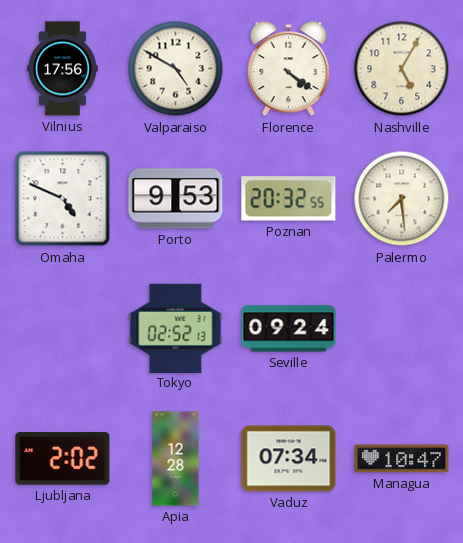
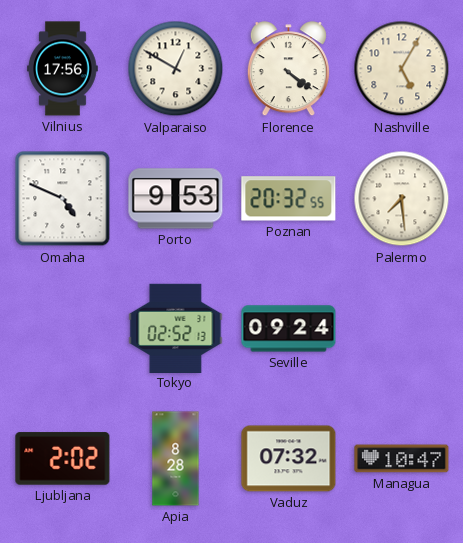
Valparaiso: 4:50 -> 12:50
Apia: 12:28 -> 8:28
Vaduz: 07:34 -> 07:32
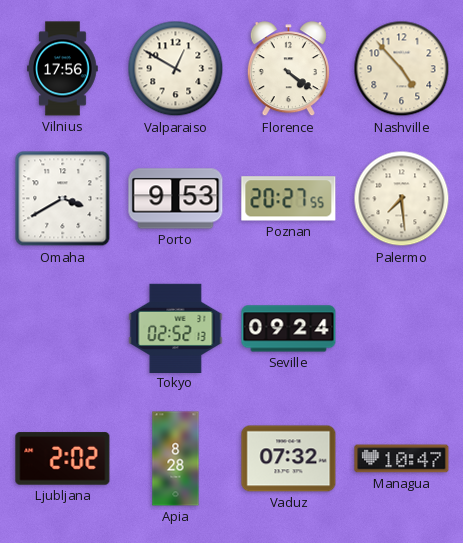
Nashville: 5:05 -> 4:53
Omaha: 4:49 -> 3:40
Poznan: 20:32 -> 20:27
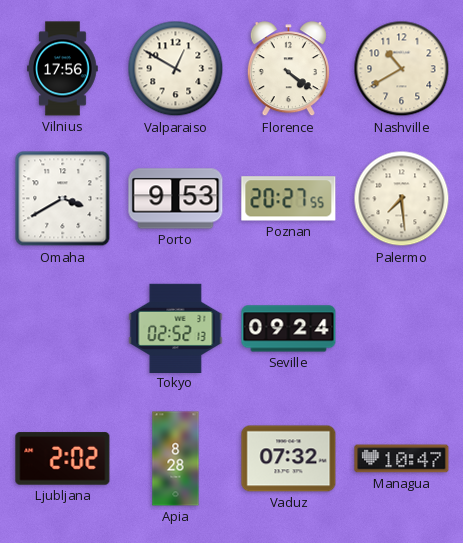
Nashville: 4:53 -> 10:40
